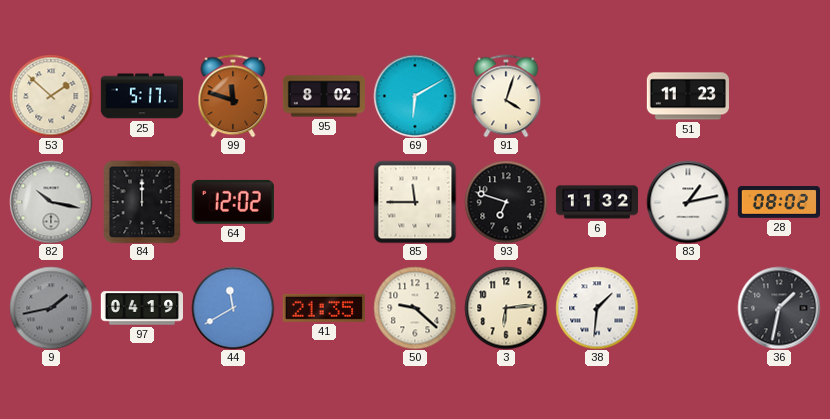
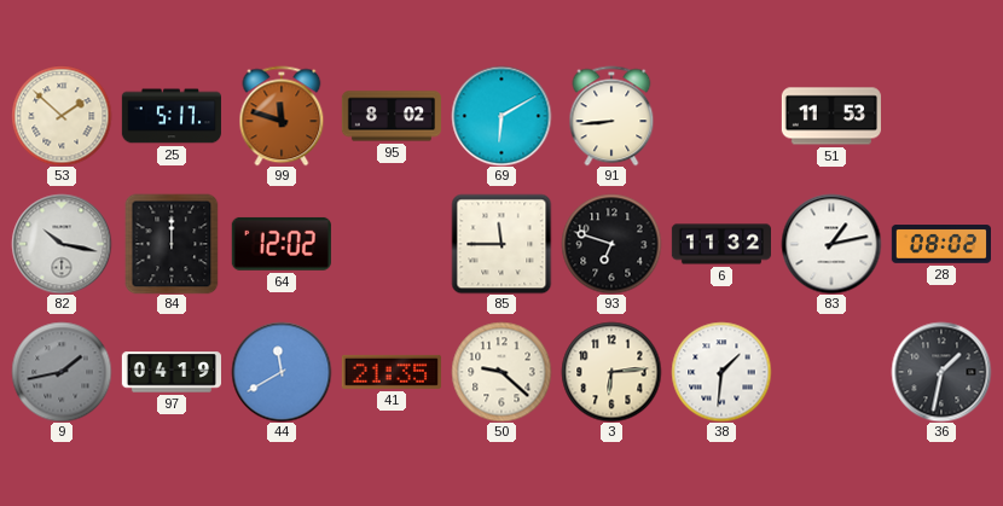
91: 4:03 -> 8:44
51: 11:23 -> 11:53
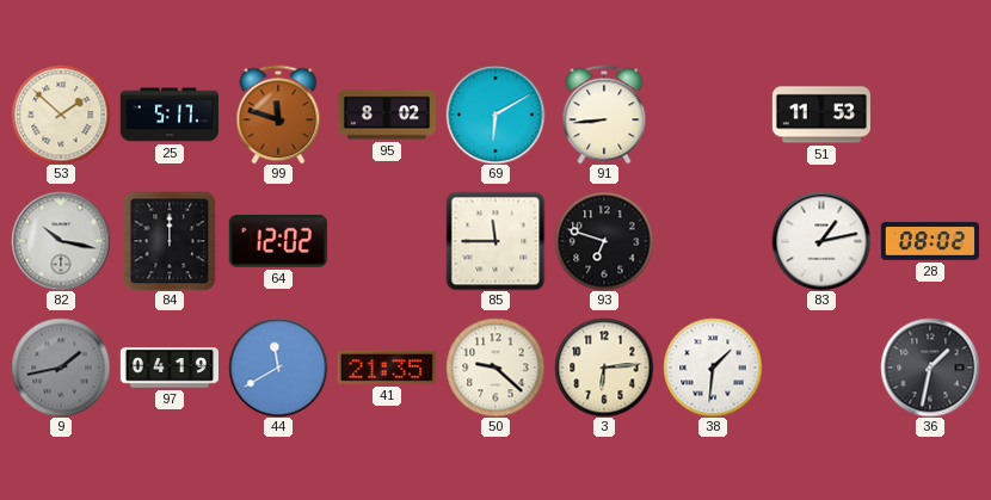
6: 11:32 -> none
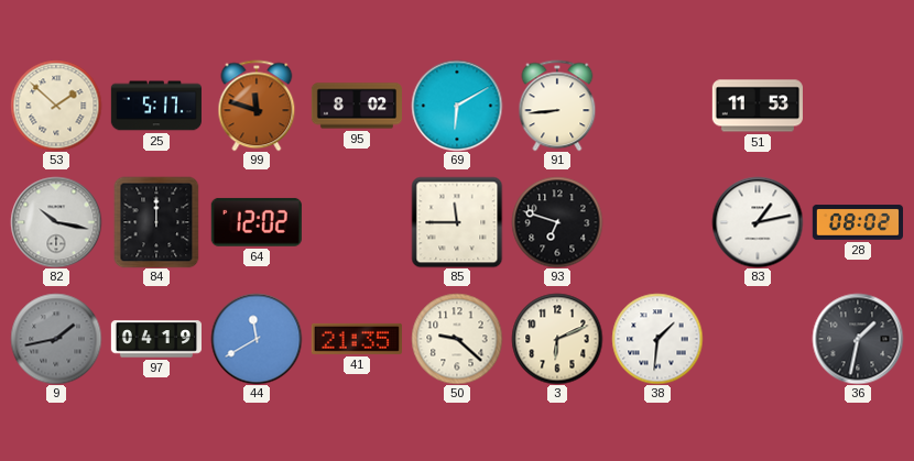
3: 6:14 -> 6:11
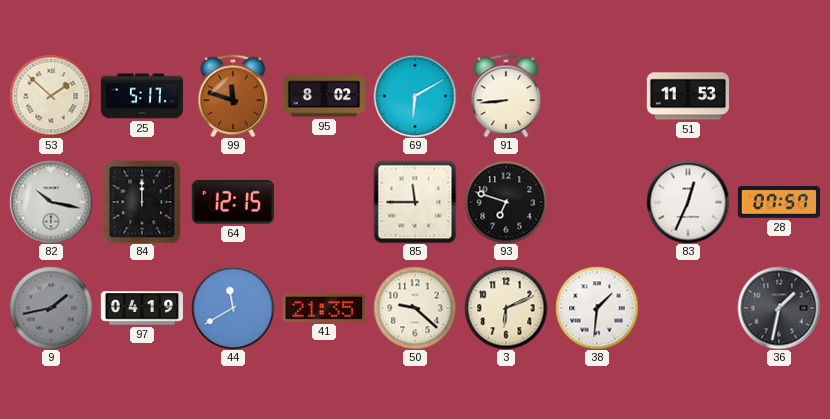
64: 12:02 -> 12:15
83: 1:13 -> 12:34
28: 08:02 -> 07:57
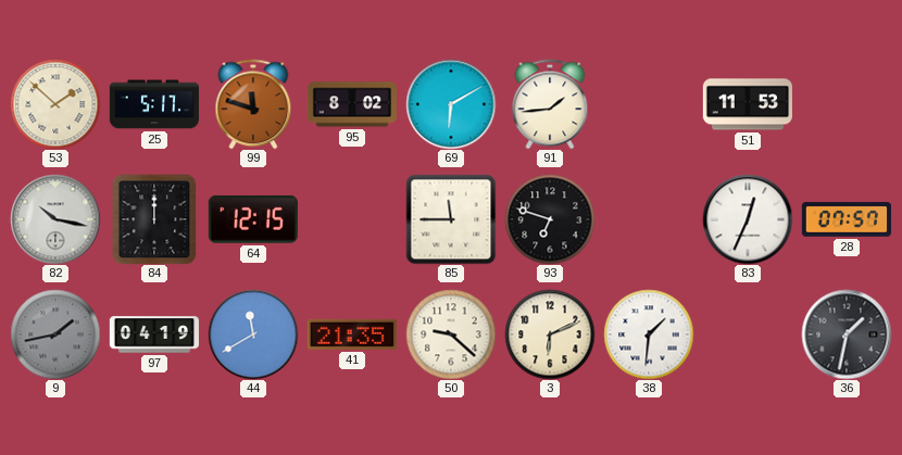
91: 8:44 -> 1:44
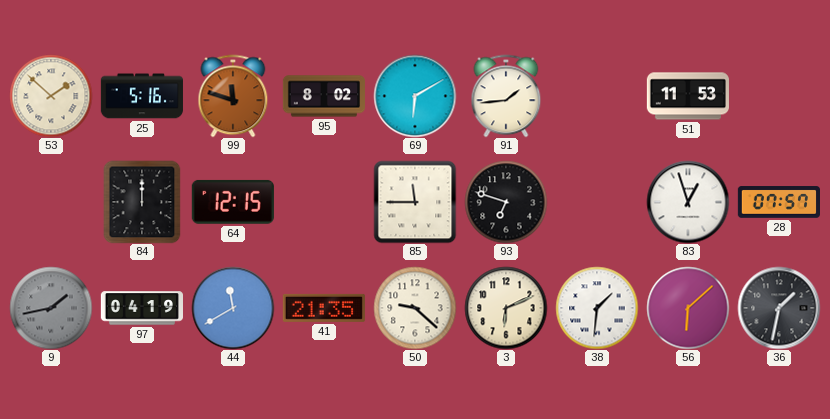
25: 5:17 -> 5:16
82: 10:17 -> none
83: 12:34 -> 12:57
56: none -> 6:08
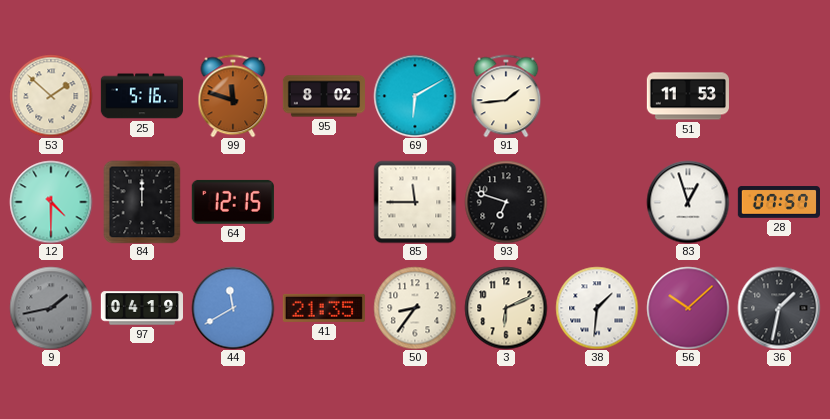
12: none -> 4:30
50: 9:22 -> 8:36
56: 6:08 -> 10:08
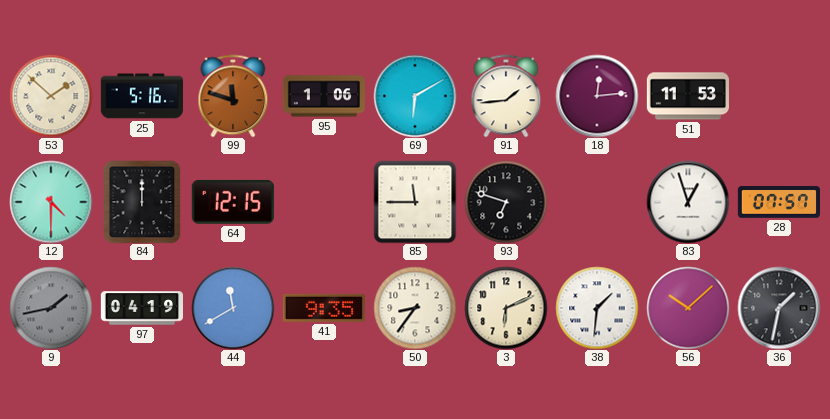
95: 8:02 -> 1:06
18: none -> 12:14
41: 21:35 -> 9:35
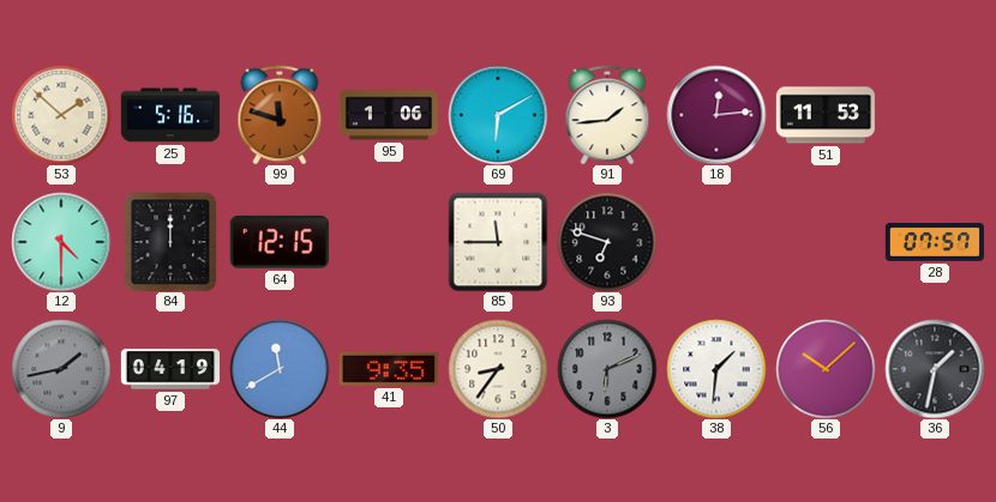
83: 12:57 -> none
3 dial: cream -> grey
